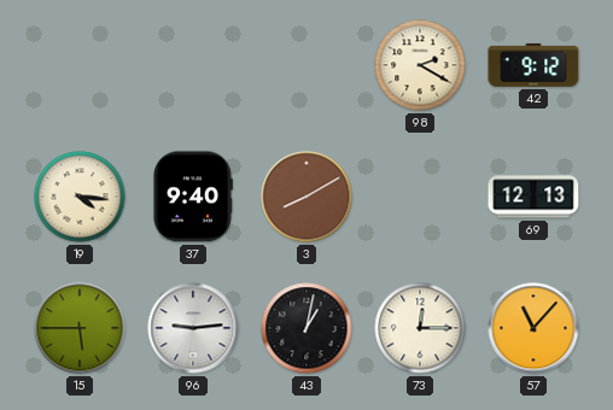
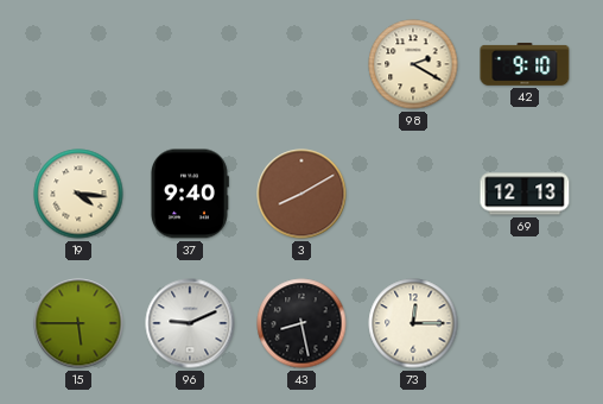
42: 9:12 -> 9:10
96: 9:14 -> 9:11
43: 1:02 -> 8:28
57: 11:07 -> none
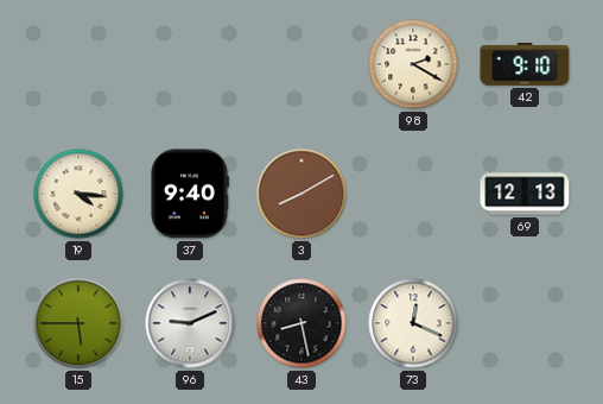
73: 12:15 -> 12:19
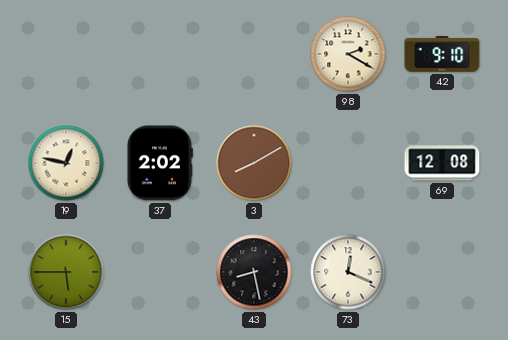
19: 4:16 -> 12:47
37: 9:40 -> 2:02
69: 12:13 -> 12:08
96: 9:11 -> none
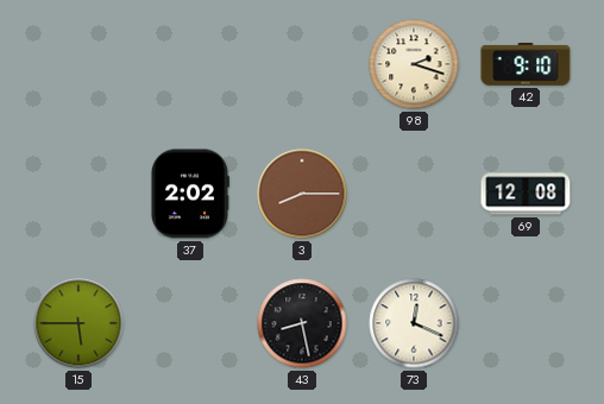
98: 2:20 -> 2:18
19: 12:47 -> none
3: 8:10 -> 8:15
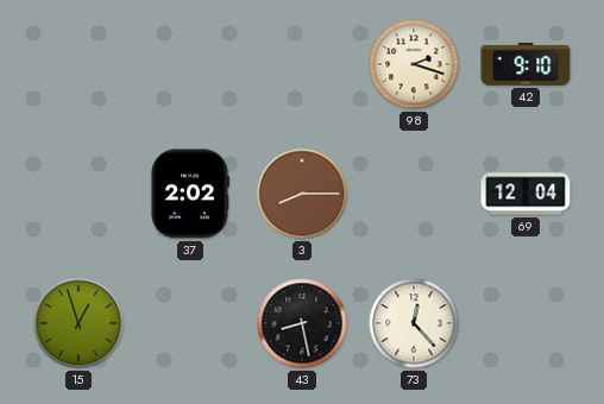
69: 12:08 -> 12:04
15: 5:45 -> 12:57
73: 12:19 -> 12:23
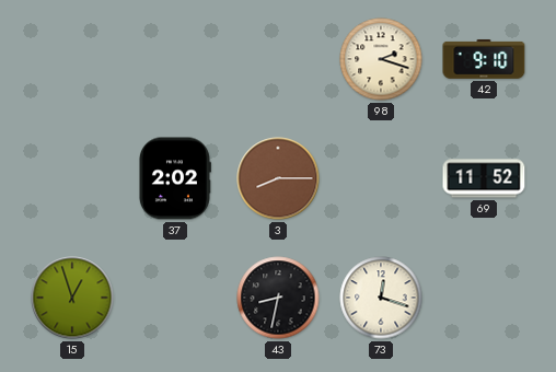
69: 12:04 -> 11:52
43: 8:28 -> 8:32
73: 12:23 -> 12:18
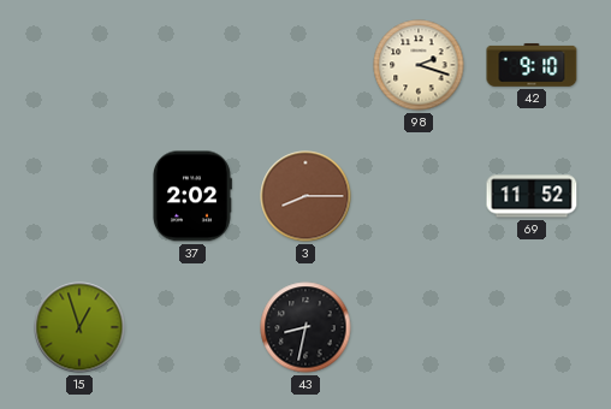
73: 12:18 -> none
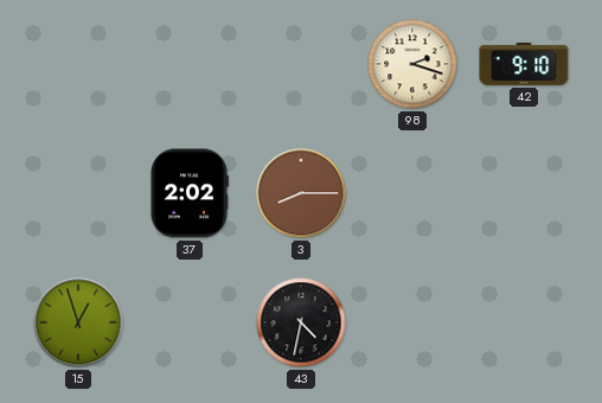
69: 11:52 -> none
43: 8:32 -> 4:32
